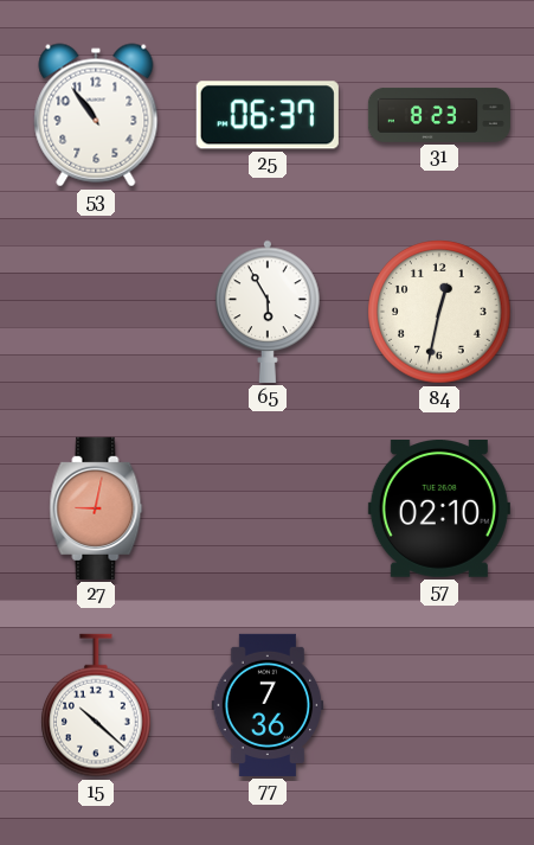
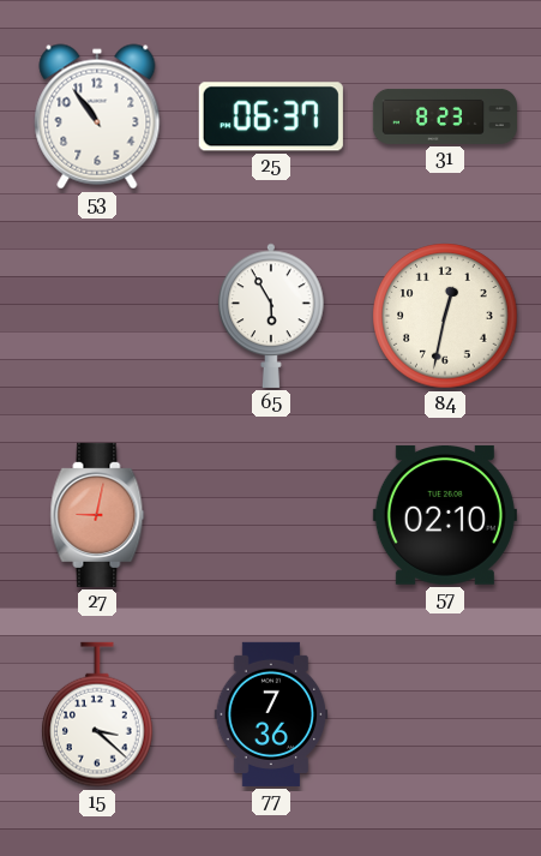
15: 10:22 -> 3:22
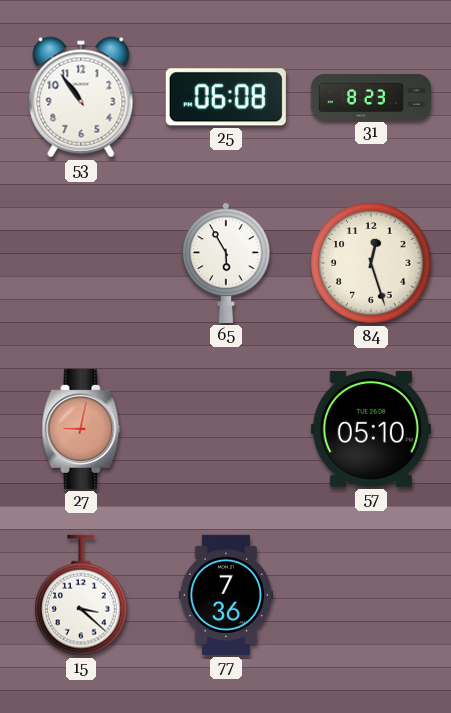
25: 06:37 -> 06:08
84: 12:32 -> 12:27
57: 02:10 -> 05:10
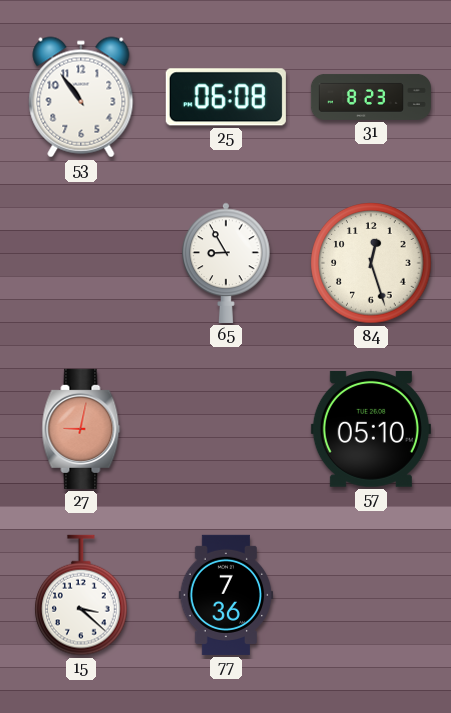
65: 5:55 -> 8:55
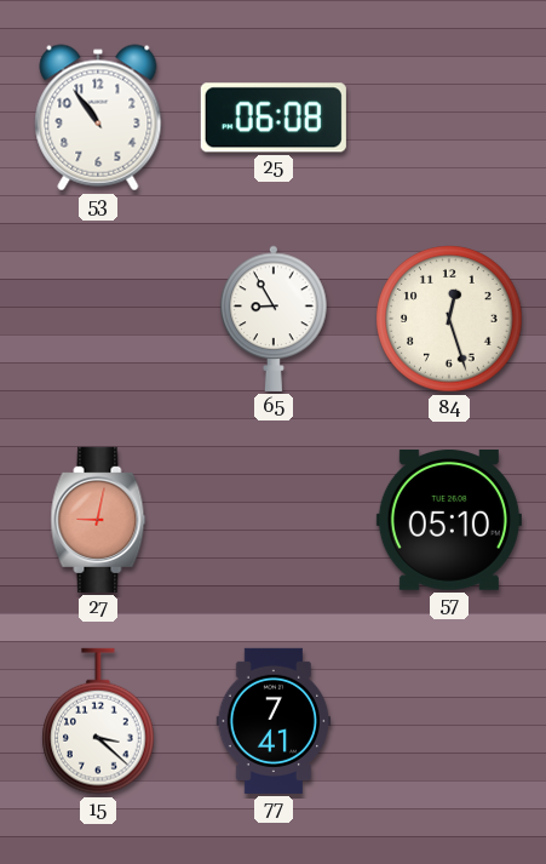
31: 8:23 -> none
77: 7:36 -> 7:41
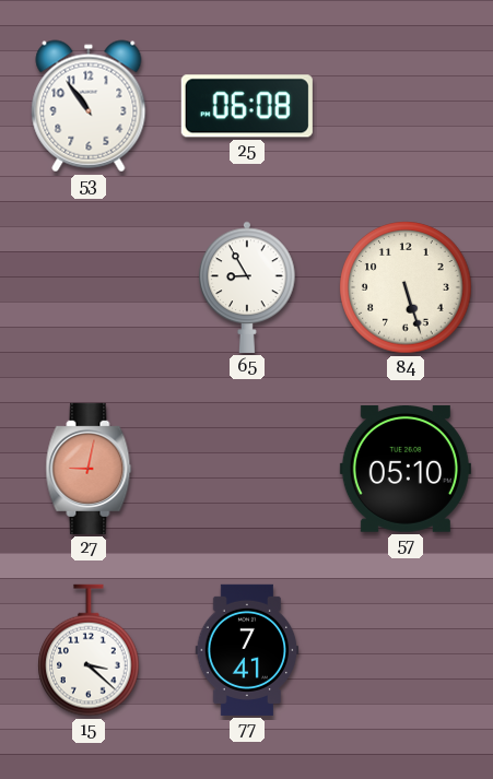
84: 12:27 -> 5:27
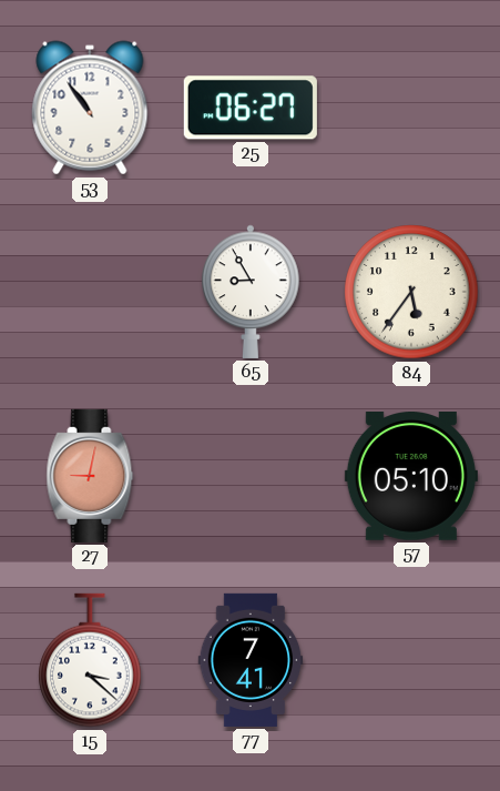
25: 06:08 -> 06:27
84: 5:27 -> 5:36
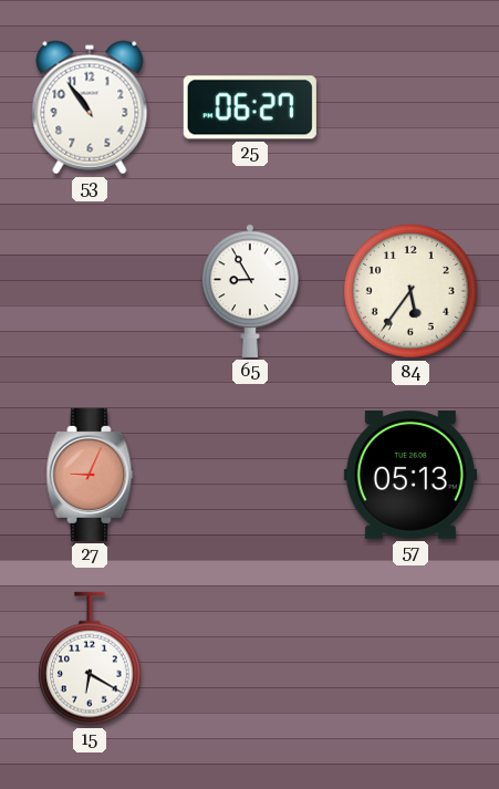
27: 9:02 -> 9:04
57: 05:10 -> 05:13
15: 3:22 -> 6:20
77: 7:41 -> none
